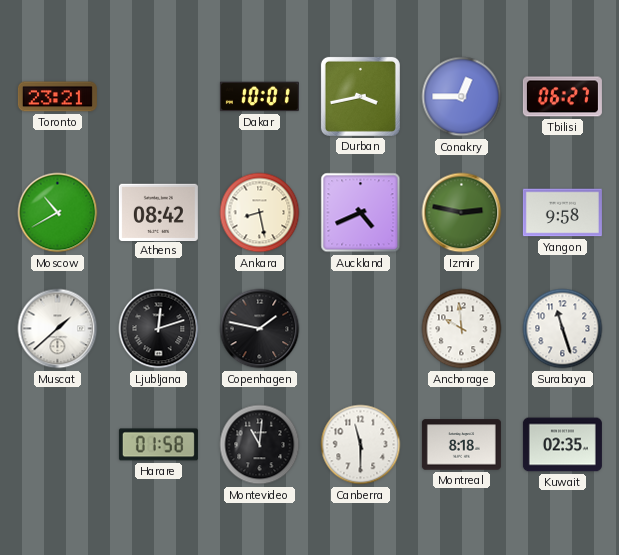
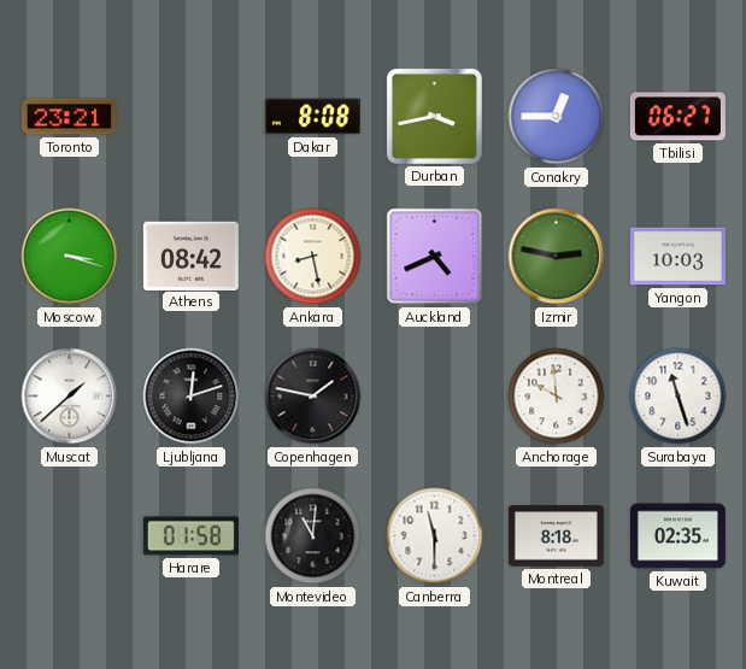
Dakar: 10:01 -> 8:08
Moscow: 10:40 -> 3:18
Yangon: 9:58 -> 10:03
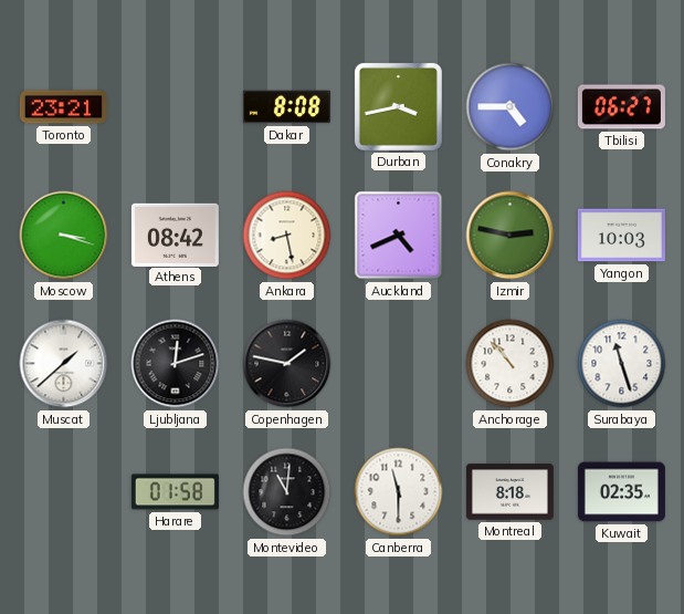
Conakry: 12:45 -> 4:45
Anchorage: 9:59 -> 10:53
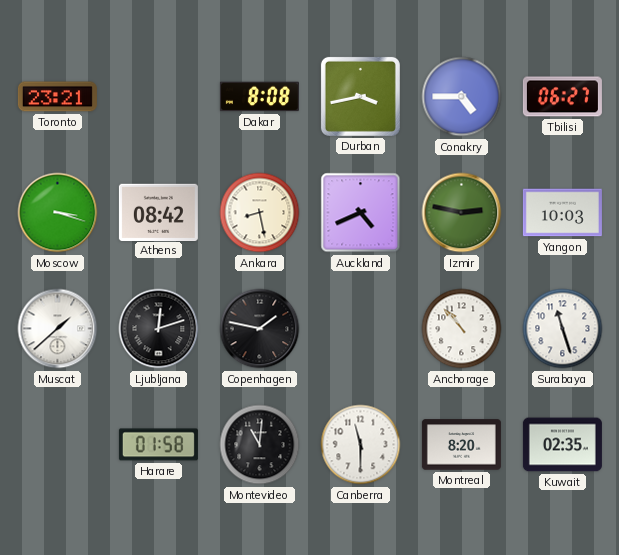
Montreal: 8:18 -> 8:20
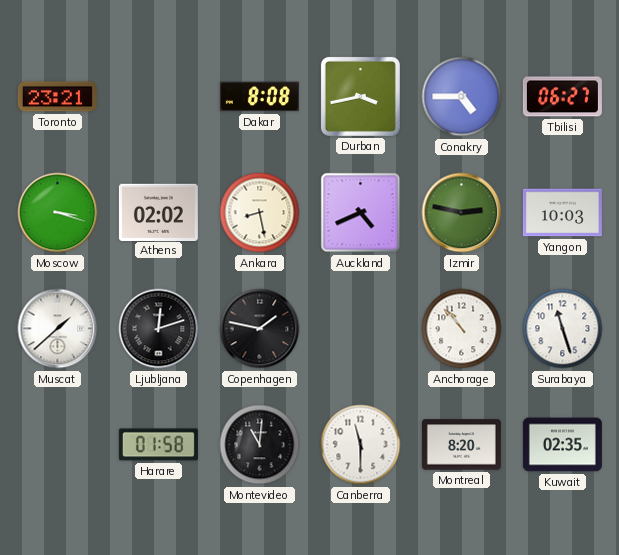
Athens: 08:42 -> 02:02
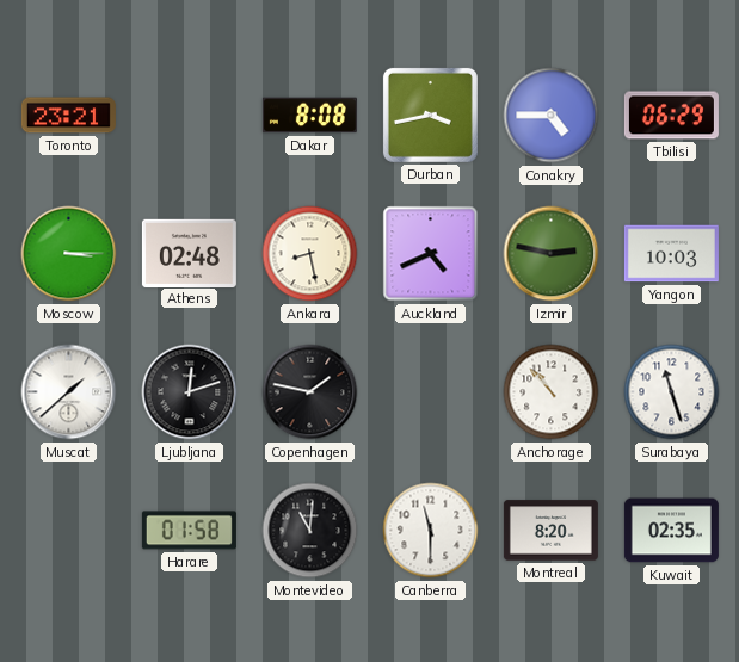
Tbilisi: 06:27 -> 06:29
Moscow: 3:18 -> 3:15
Athens: 02:02 -> 02:48
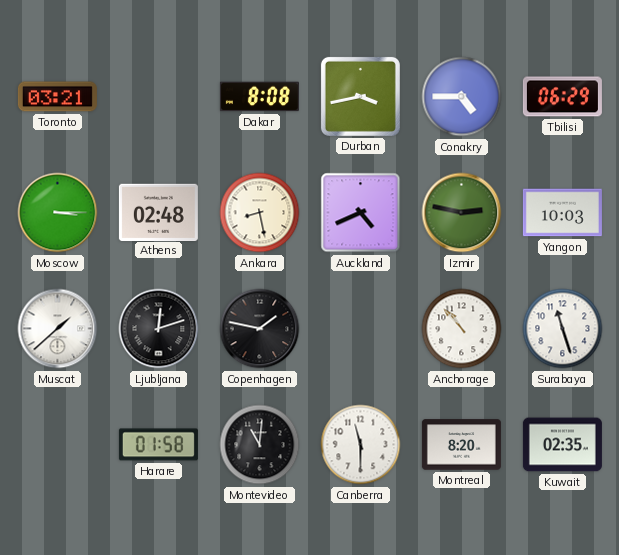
Toronto: 23:21 -> 03:21
